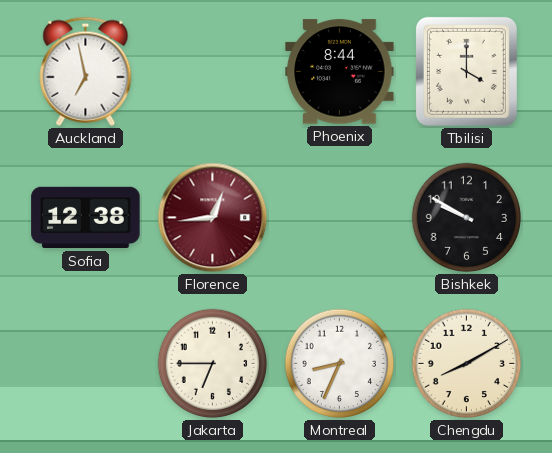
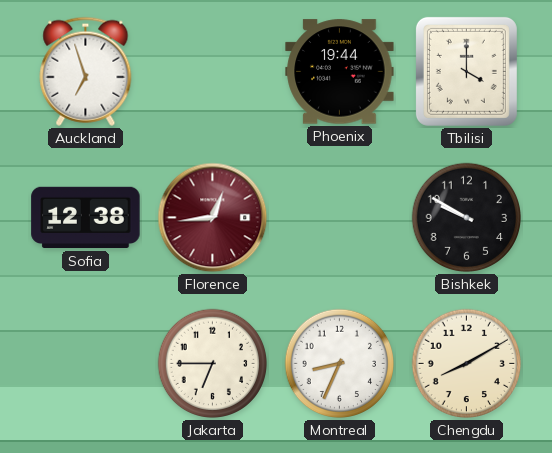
Auckland: 6:58 -> 6:57
Phoenix: 8:44 -> 19:44
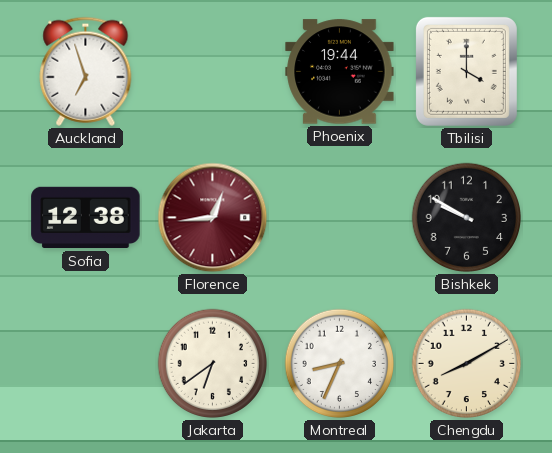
Jakarta: 6:45 -> 6:39
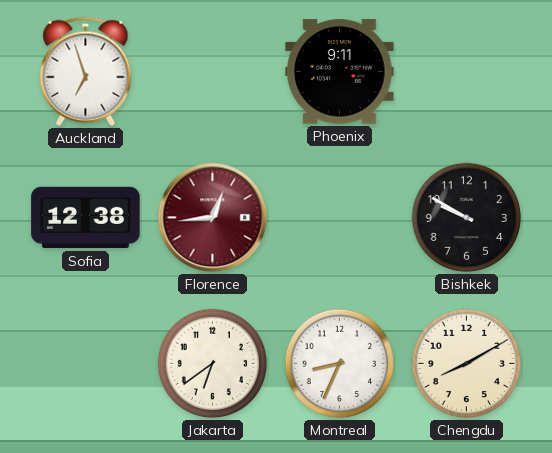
Phoenix: 19:44 -> 9:11
Tbilisi: 4:00 -> none
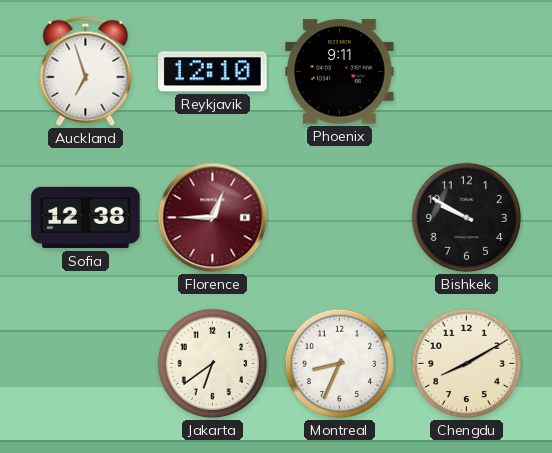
Reykjavik: none -> 12:10
Florence: 12:44 -> 12:45
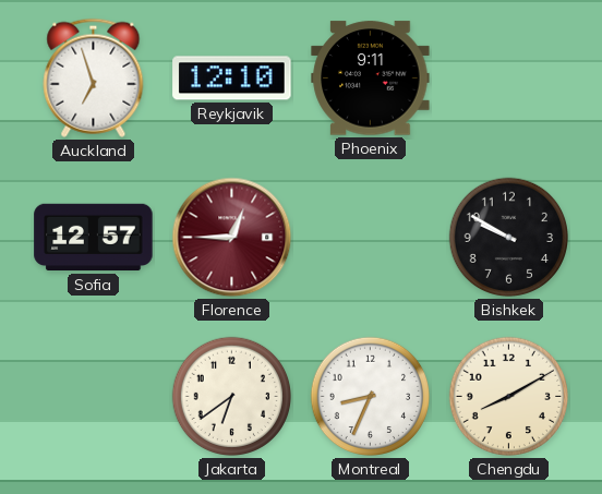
Sofia: 12:38 -> 12:57
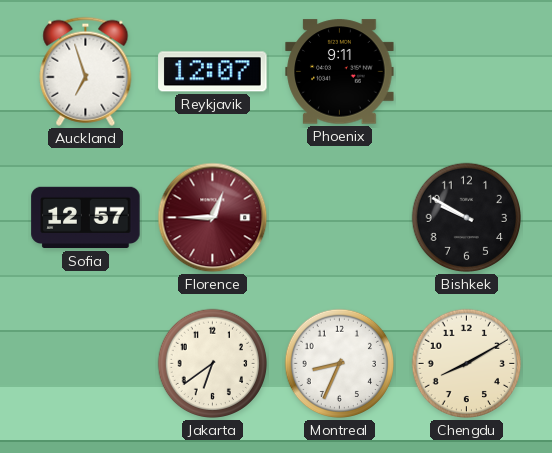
Reykjavik: 12:10 -> 12:07
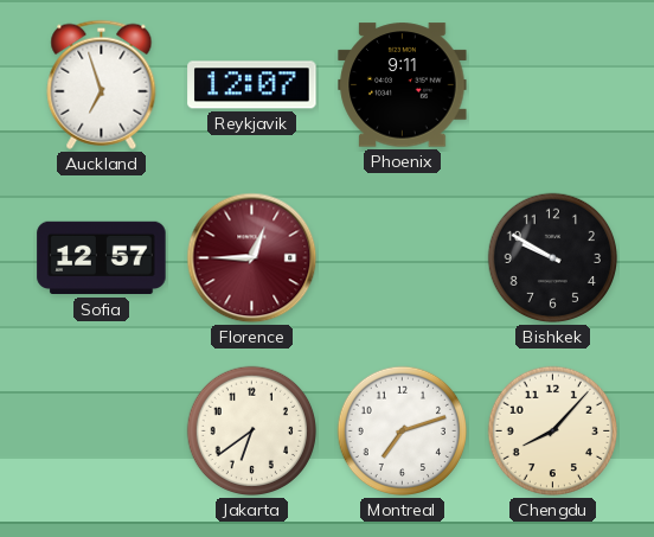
Montreal: 8:34 -> 7:12
Chengdu: 8:10 -> 8:07
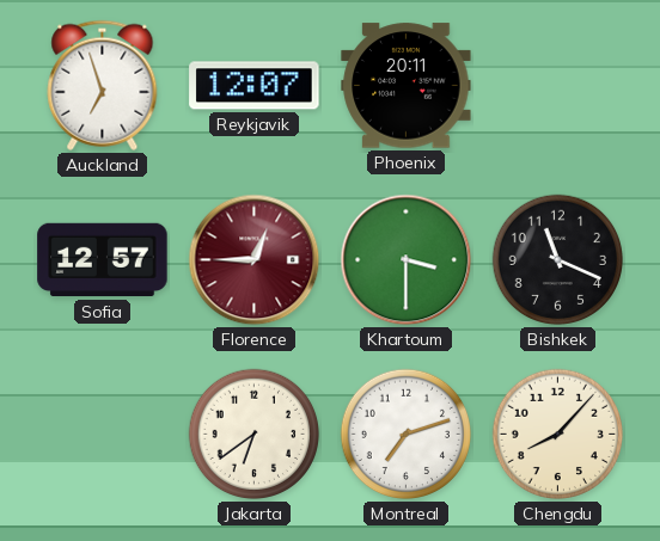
Phoenix: 9:11 -> 20:11
Khartoum: none -> 3:30
Bishkek: 9:50 -> 11:19
